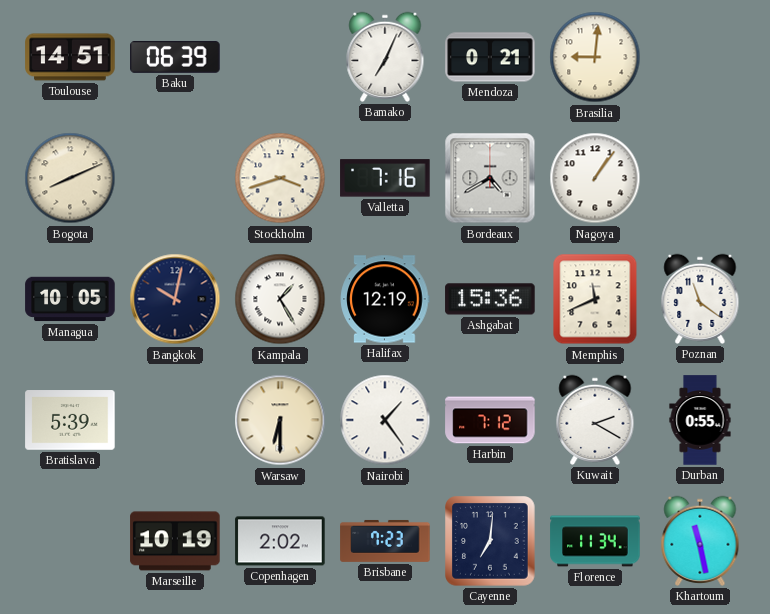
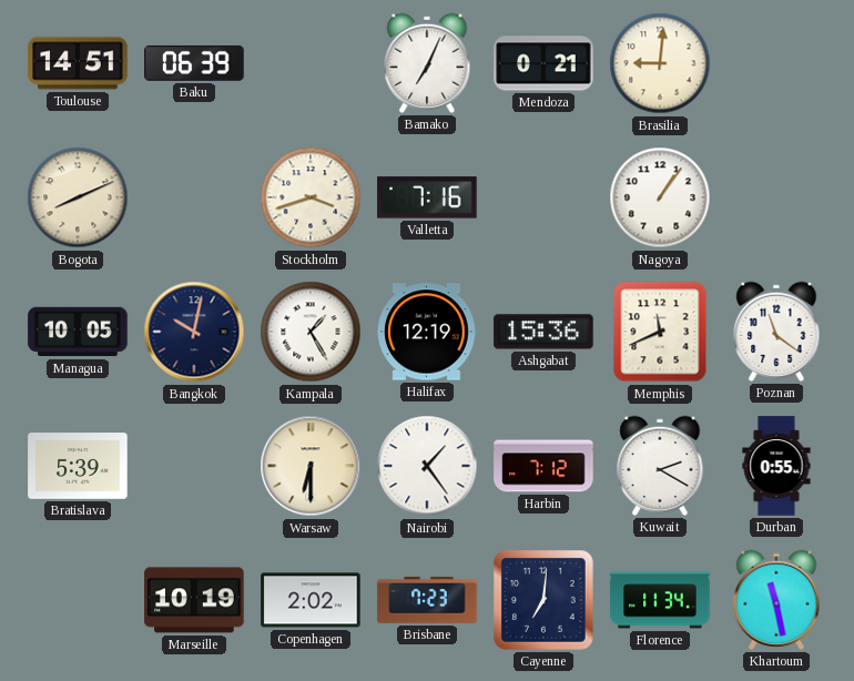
Bordeaux: 4:40 -> none
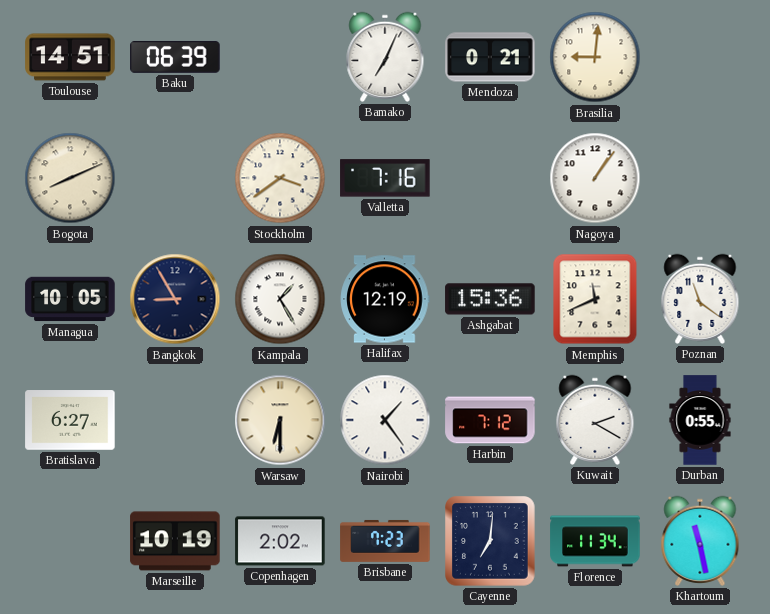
Stockholm: 3:42 -> 3:39
Bangkok: 10:02 -> 8:55
Bratislava: 5:39 -> 6:27
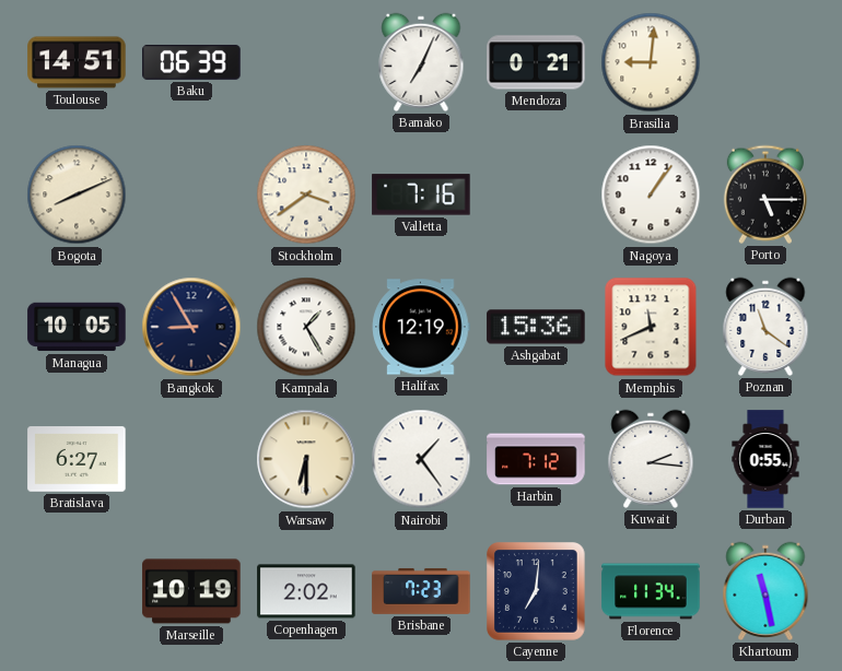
Porto: none -> 5:15
Kuwait: 2:20 -> 2:16
